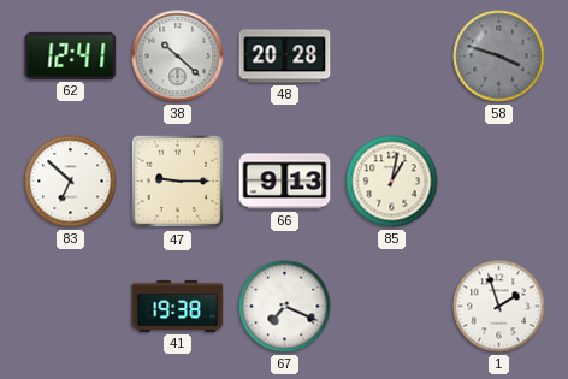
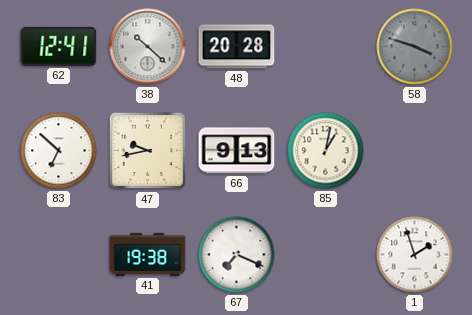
47: 9:15 -> 9:43
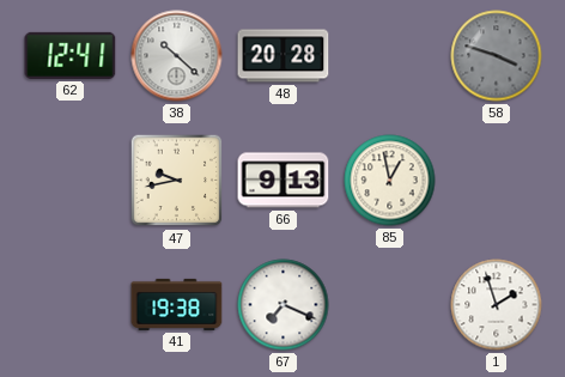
83: 6:52 -> none
85: 1:02 -> 12:58
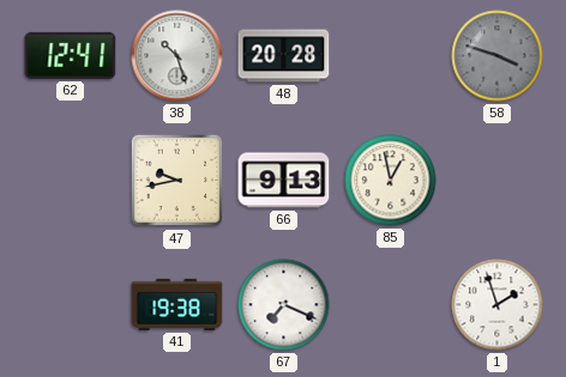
38: 10:22 -> 10:27
